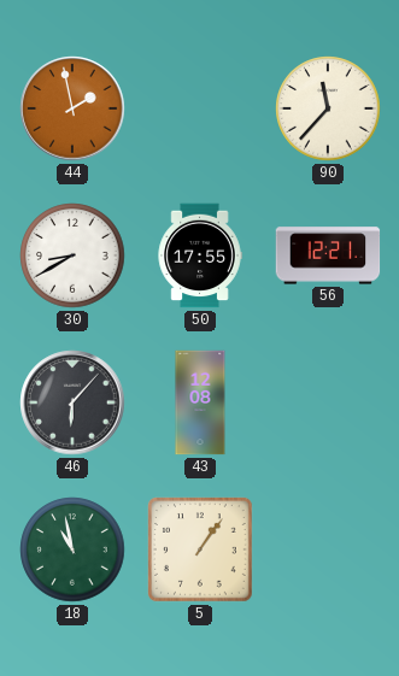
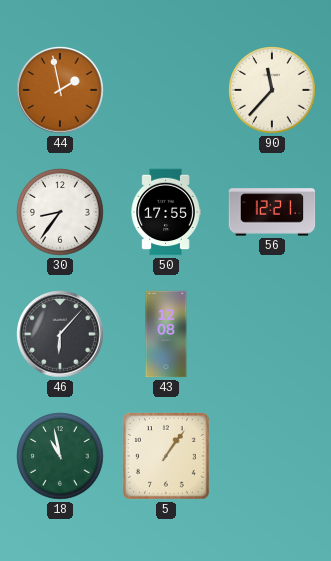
30: 8:40 -> 8:36
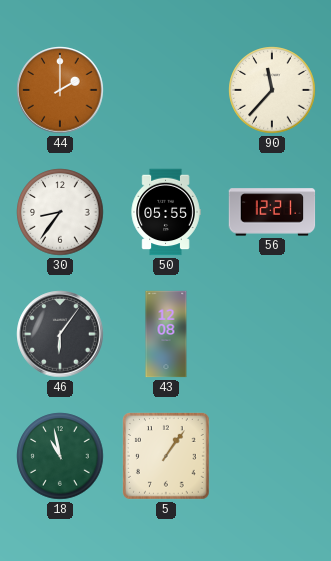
44: 1:58 -> 2:00
50: 17:55 -> 05:55
46: 6:07 -> 6:06
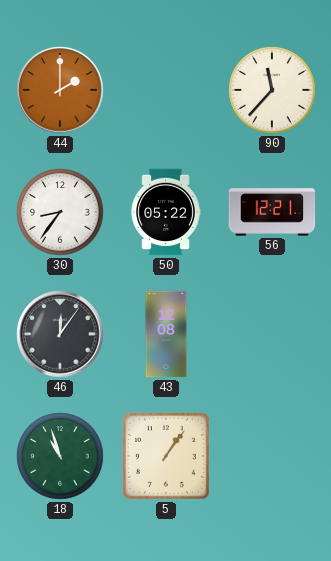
50: 05:55 -> 05:22
46: 6:06 -> 12:06
18: 10:58 -> 10:57
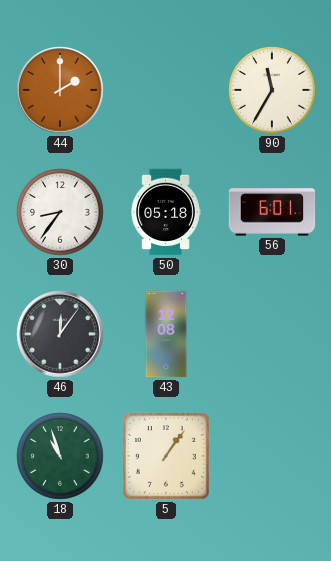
90: 11:37 -> 11:35
50: 05:22 -> 05:18
56: 12:21 -> 6:01
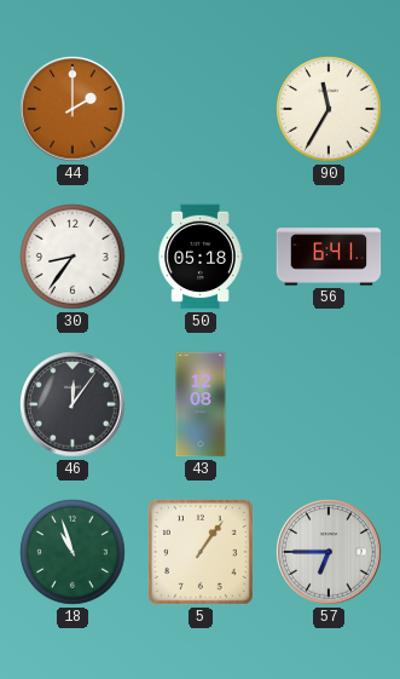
56: 6:01 -> 6:41
57: none -> 6:45
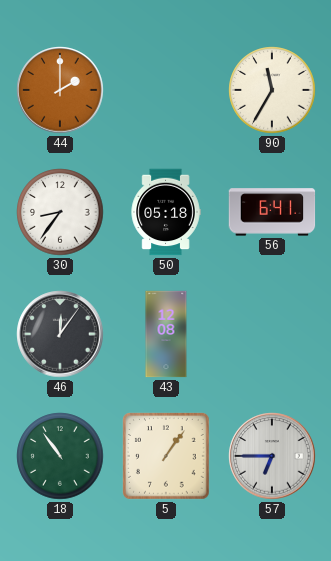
18: 10:57 -> 10:54
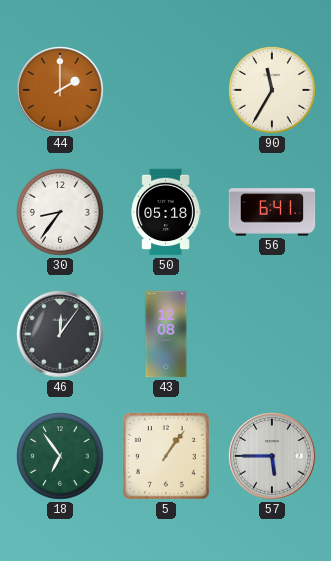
18: 10:54 -> 6:54
57: 6:45 -> 5:45
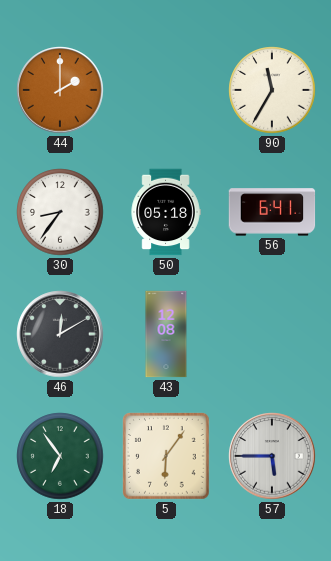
46: 12:06 -> 12:10
5: 1:06 -> 6:06
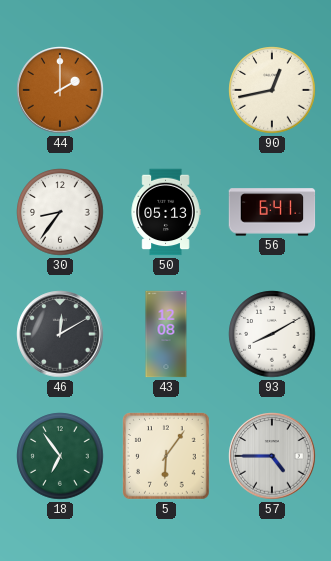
90: 11:35 -> 12:43
50: 05:18 -> 05:13
93: none -> 8:10
57: 5:45 -> 4:45
